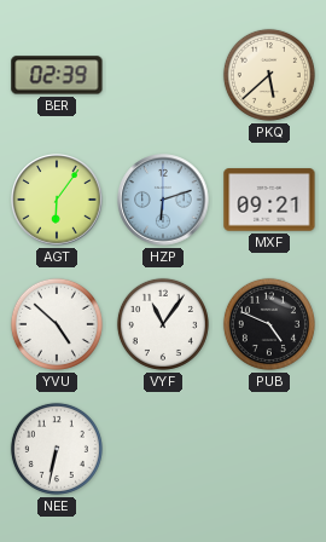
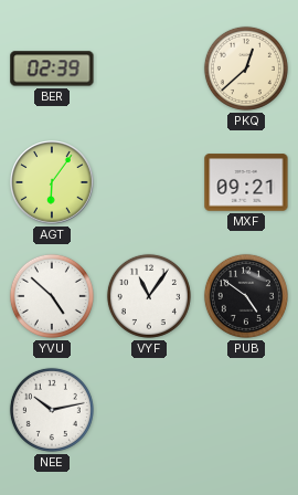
PKQ: 5:38 -> 12:38
HZP: 6:12 -> none
PUB: 4:49 -> 4:51
NEE: 6:32 -> 10:13
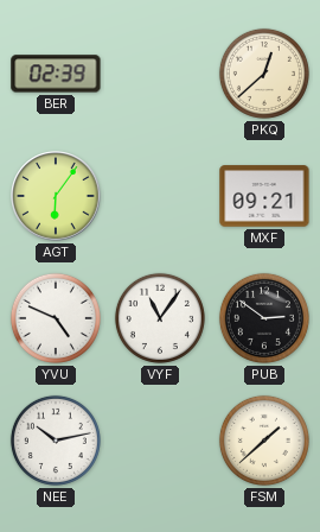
YVU: 4:52 -> 4:49
PUB: 4:51 -> 2:51
FSM: none -> 1:38
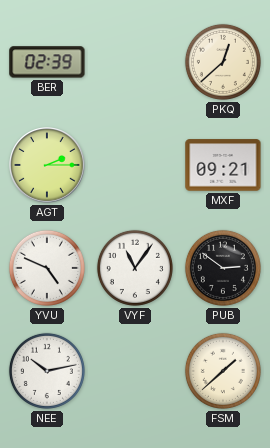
AGT: 6:06 -> 2:15
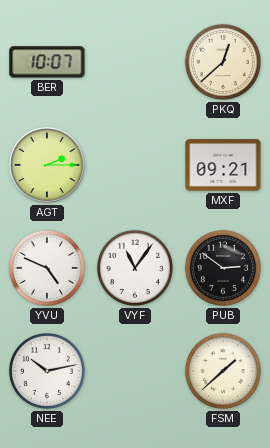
BER: 02:39 -> 10:07
